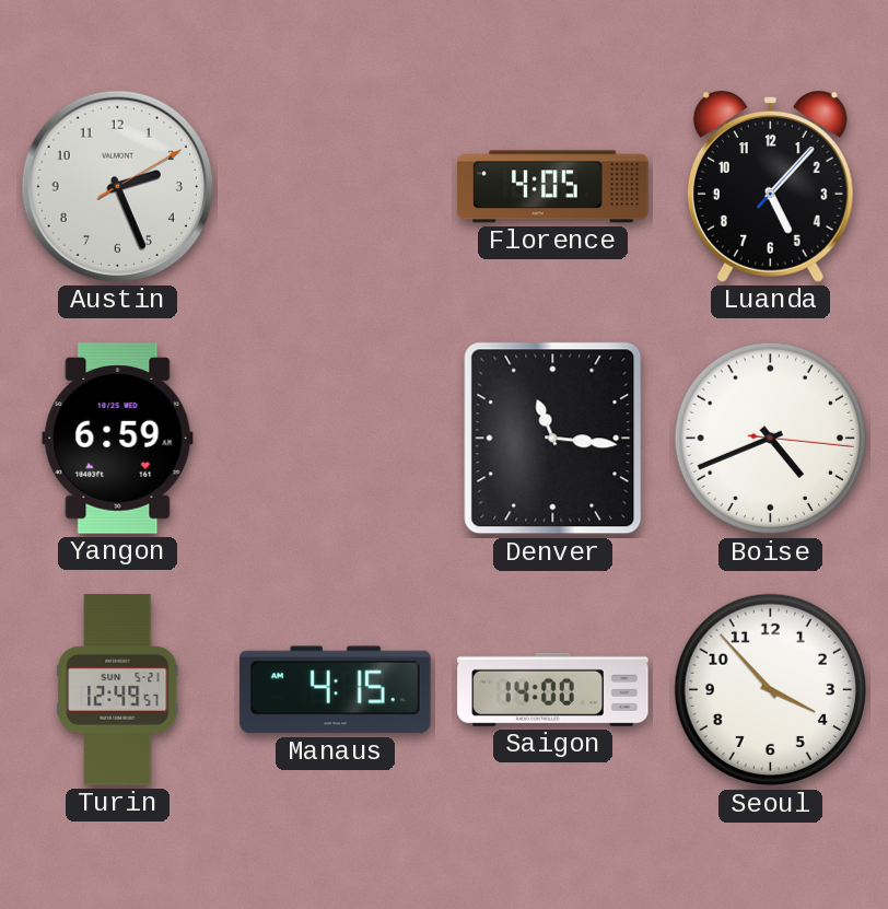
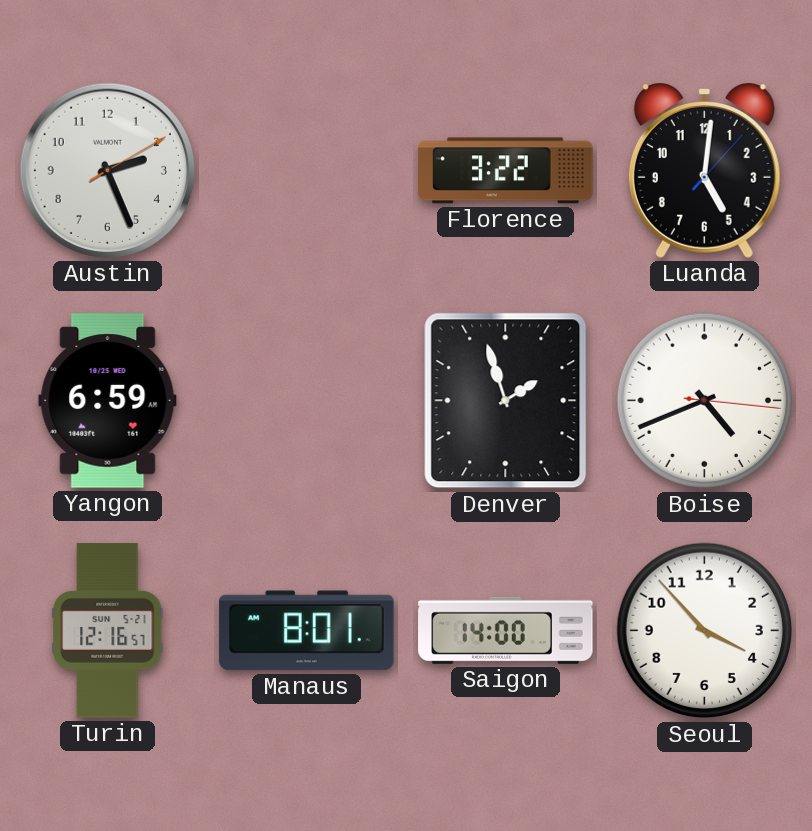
Florence: 4:05 -> 3:22
Luanda: 5:07 -> 5:01
Denver: 11:16 -> 1:57
Turin: 12:49 -> 12:16
Manaus: 4:15 -> 8:01
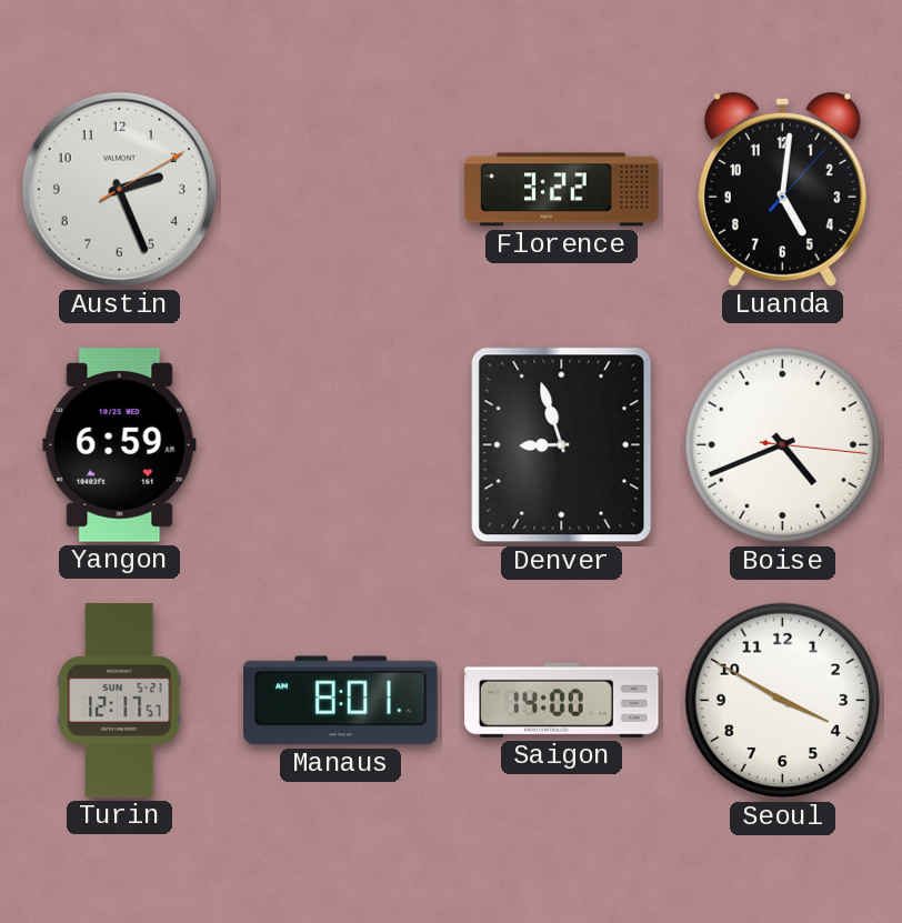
Denver: 1:57 -> 8:57
Turin: 12:16 -> 12:17
Seoul: 3:53 -> 3:50
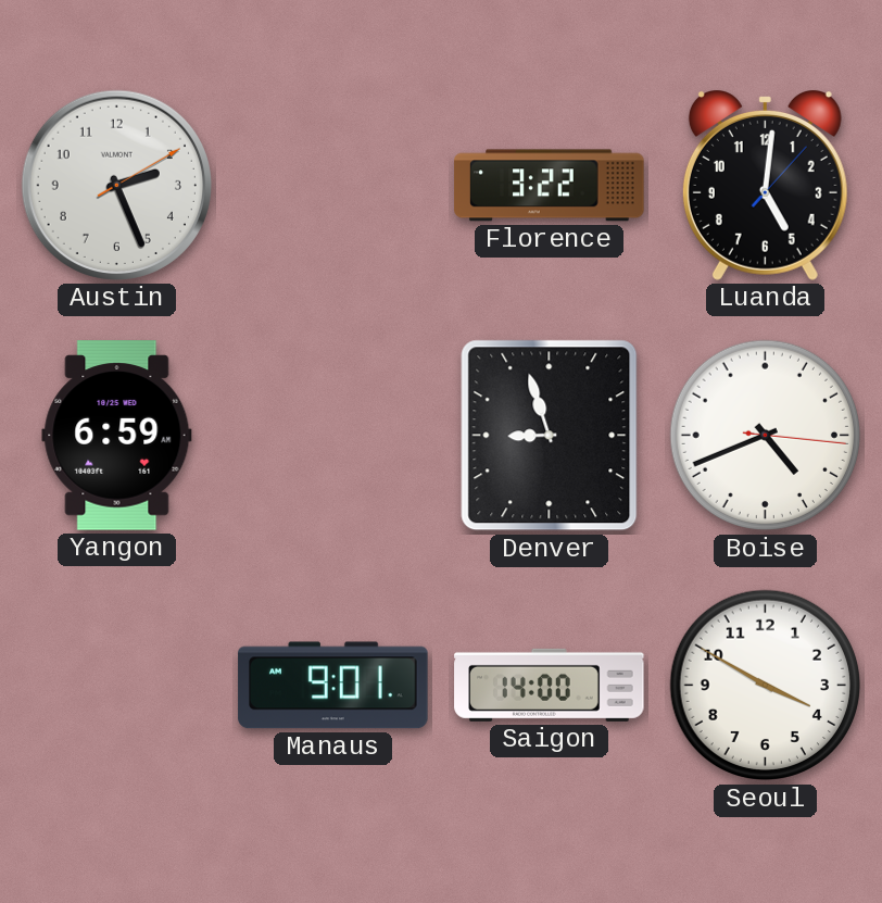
Turin: 12:17 -> none
Manaus: 8:01 -> 9:01
